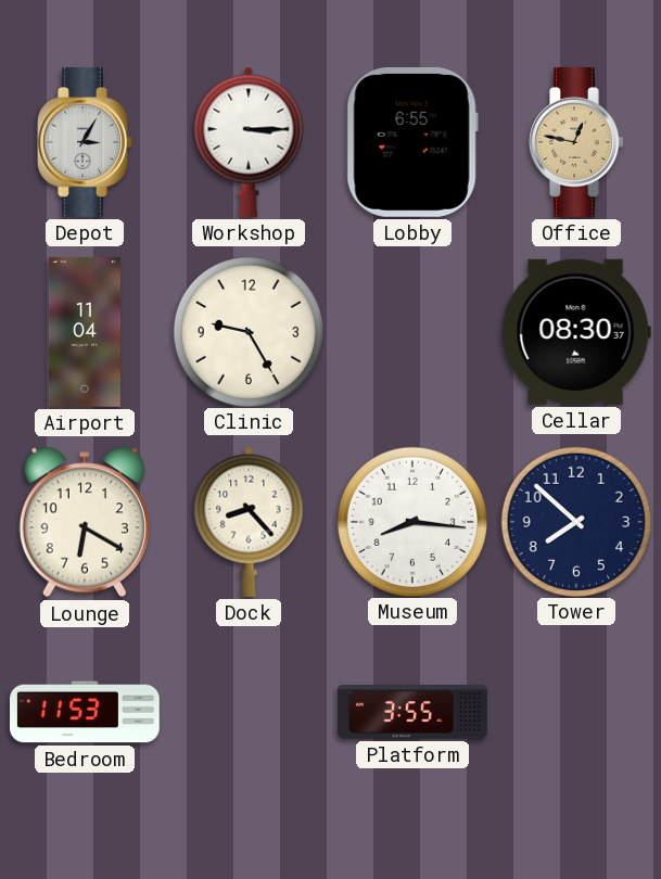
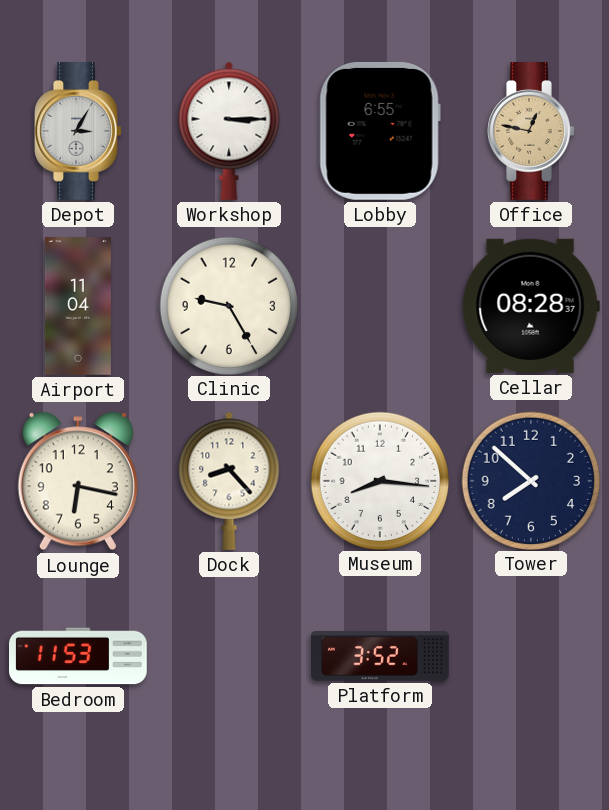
Cellar: 08:30 -> 08:28
Lounge: 6:20 -> 6:17
Platform: 3:55 -> 3:52
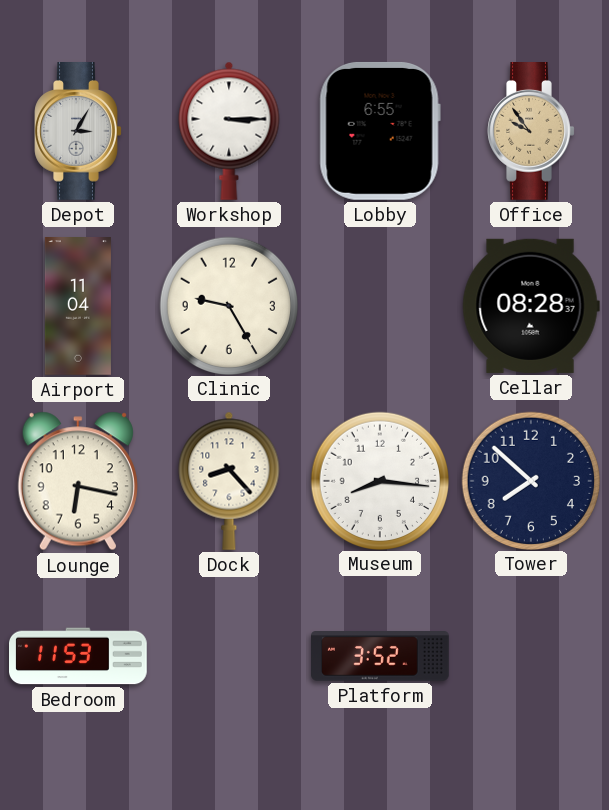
Office: 12:47 -> 9:54
